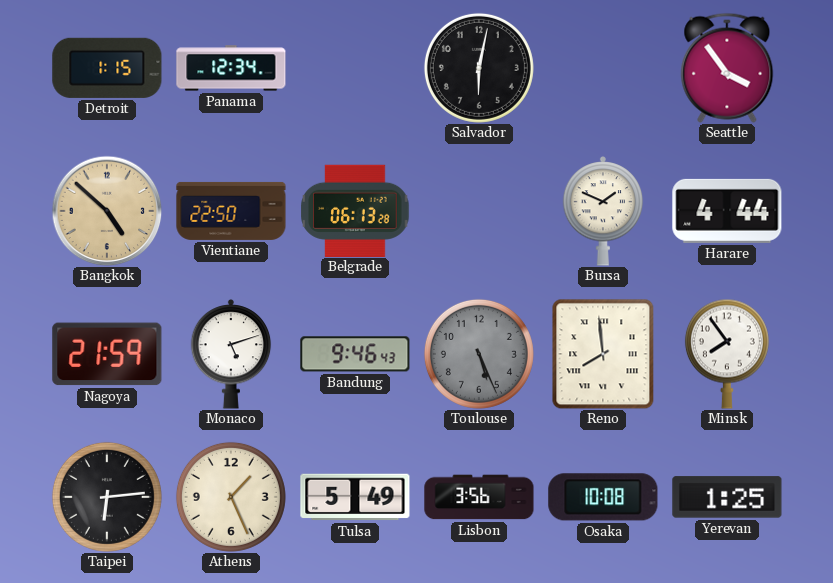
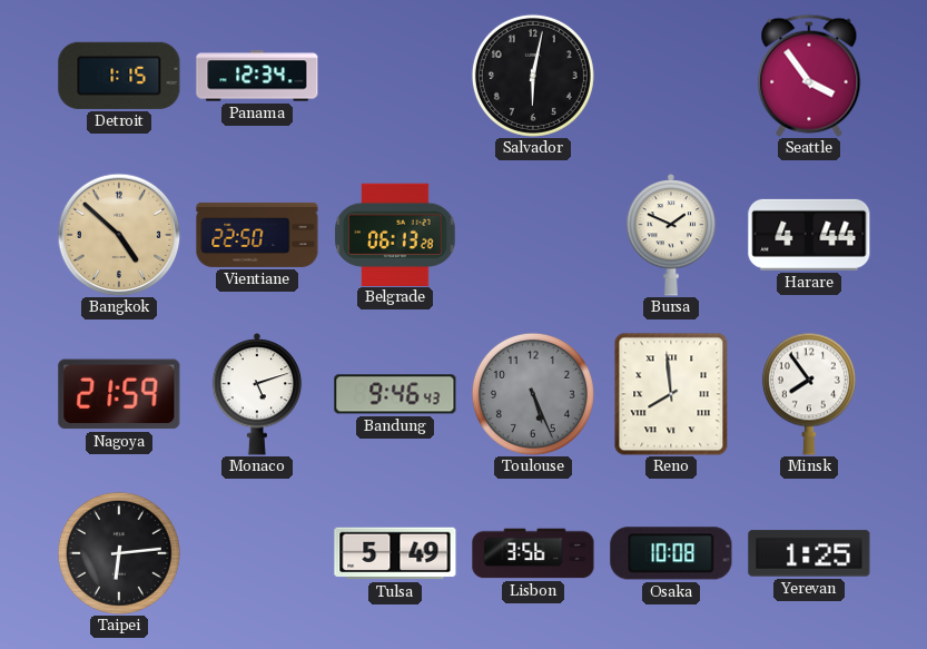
Athens: 1:26 -> none
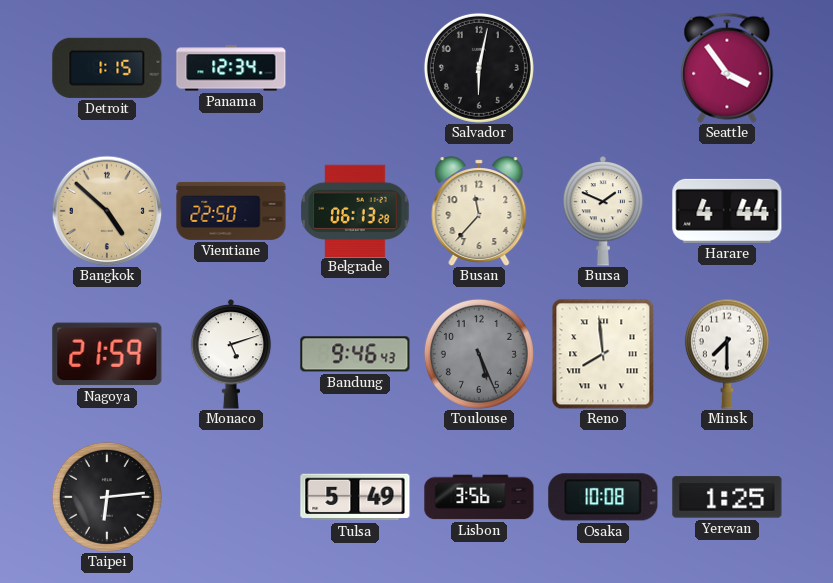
Busan: none -> 11:37
Minsk: 7:54 -> 7:30
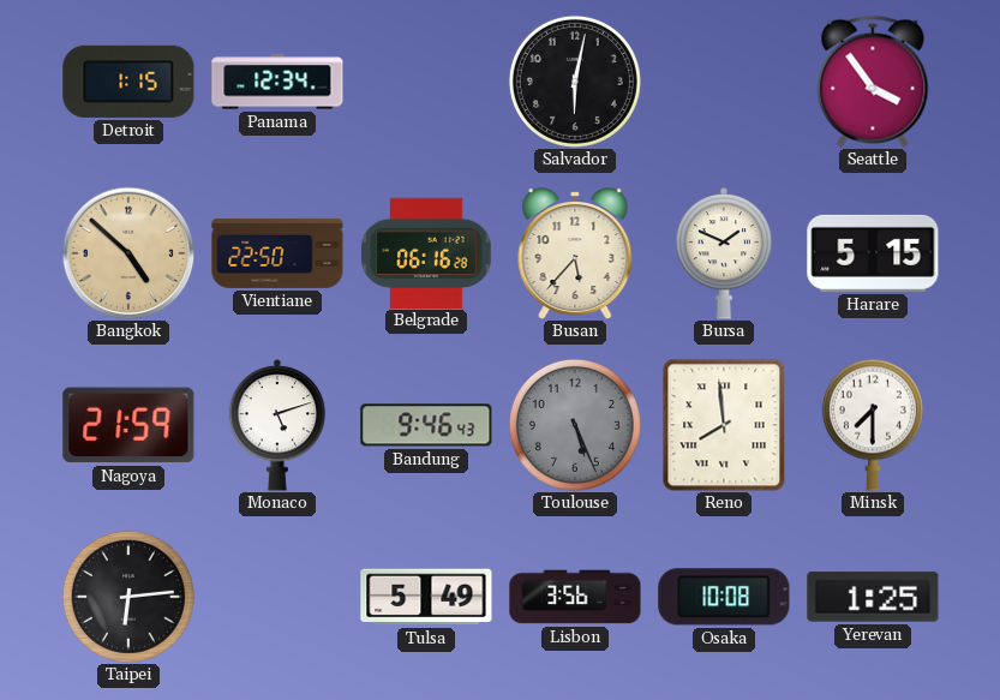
Belgrade: 06:13 -> 06:16
Busan: 11:37 -> 5:37
Harare: 4:44 -> 5:15
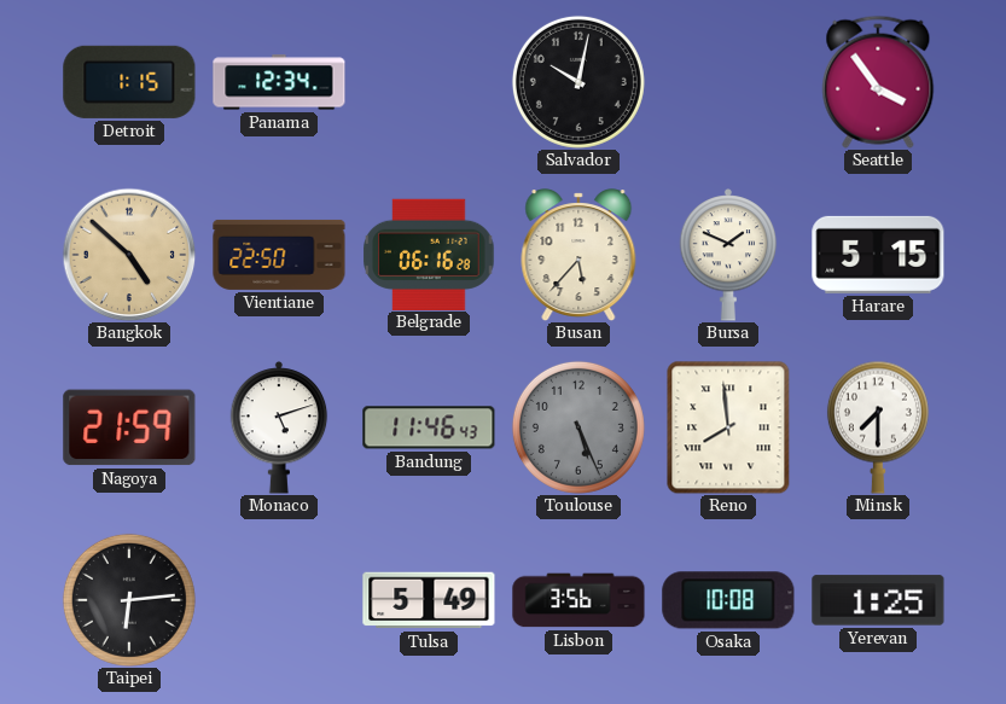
Salvador: 6:02 -> 10:02
Bandung: 9:46 -> 11:46
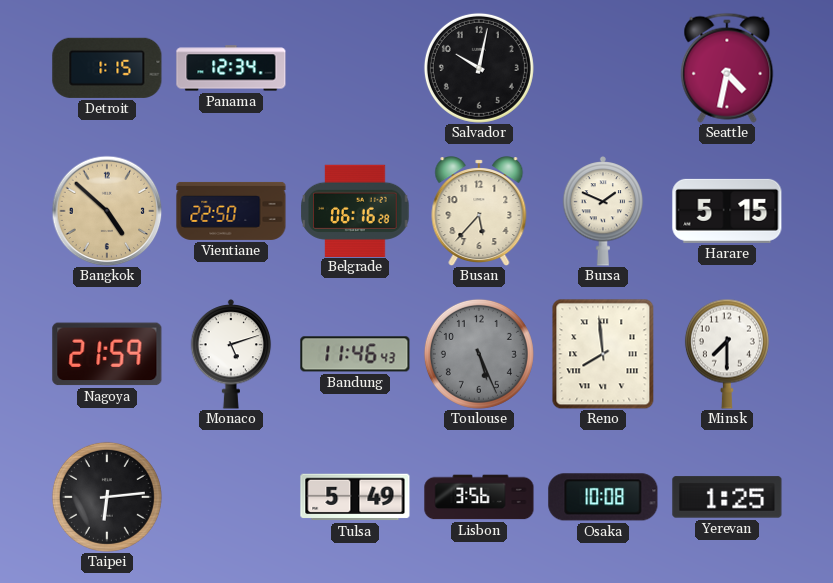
Seattle: 3:54 -> 4:32
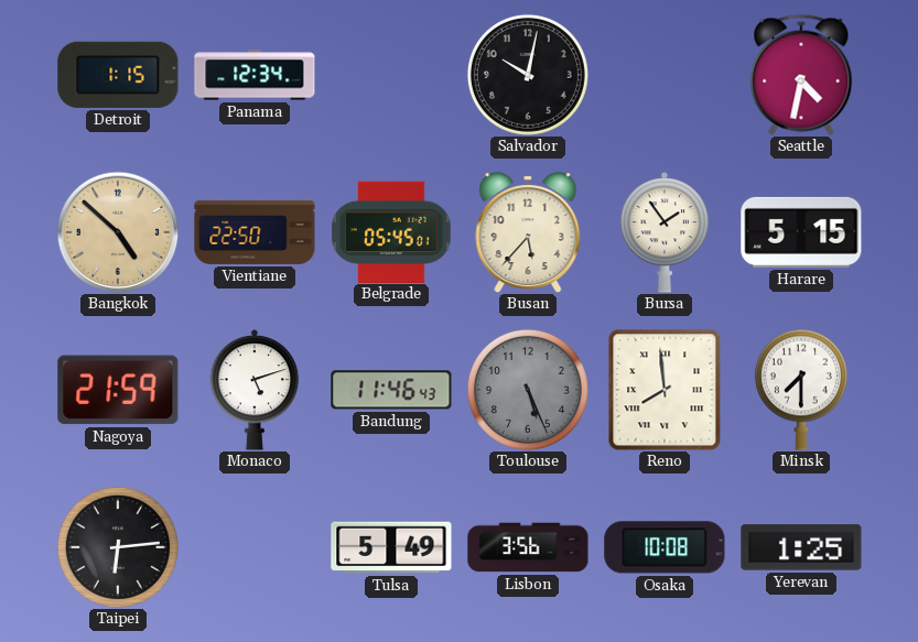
Belgrade: 06:16 -> 05:45
Bursa: 1:49 -> 1:54
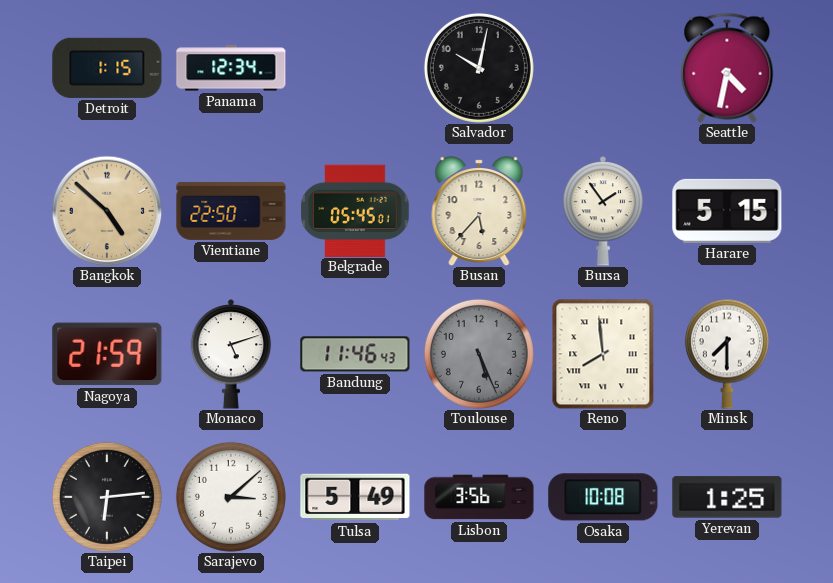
Sarajevo: none -> 3:08
